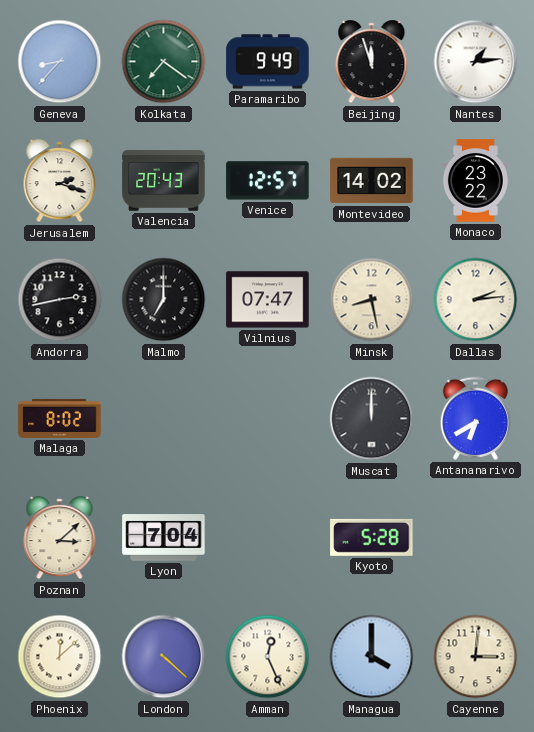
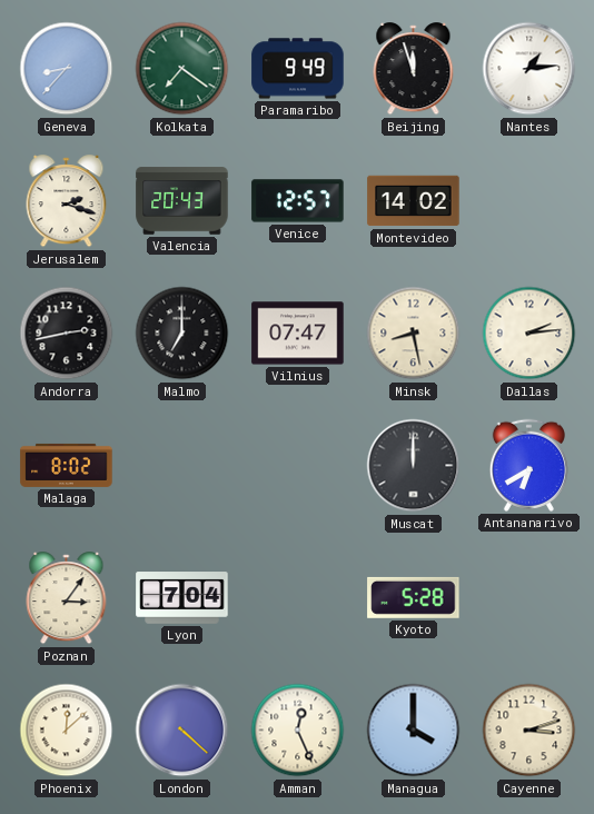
Monaco: 23:22 -> none
Poznan: 3:08 -> 3:06
Cayenne: 3:01 -> 3:12
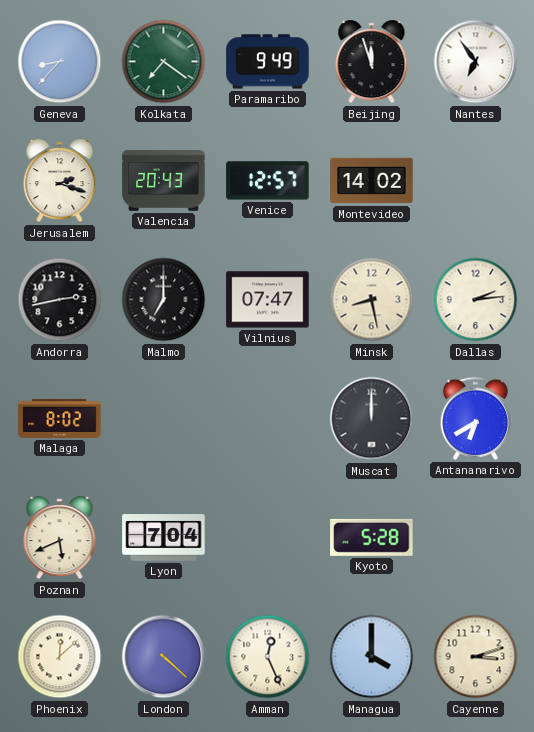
Nantes: 1:14 -> 6:54
Poznan: 3:06 -> 5:41
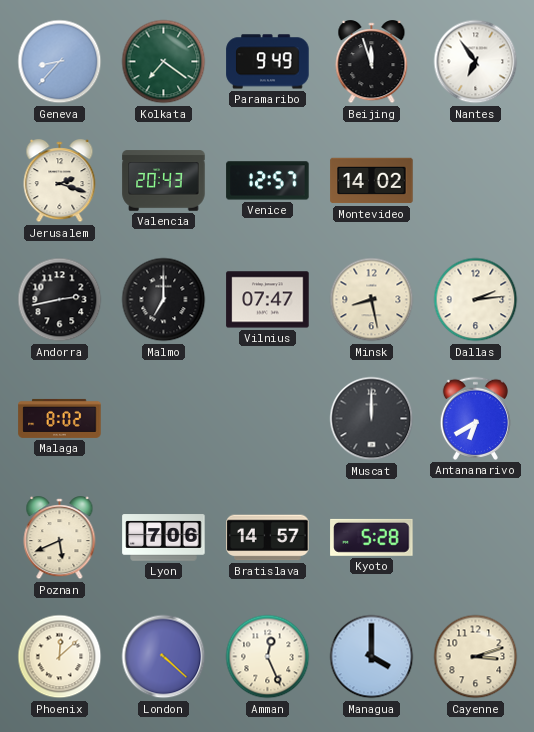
Lyon: 7:04 -> 7:06
Bratislava: none -> 14:57
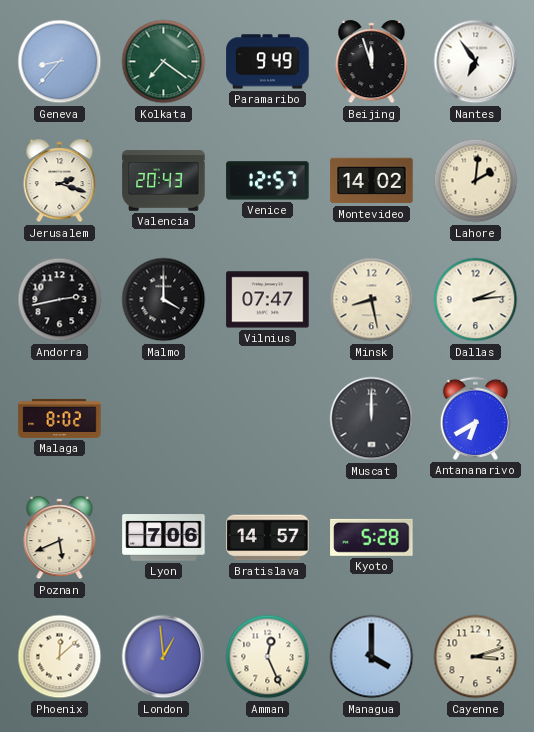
Lahore: none -> 2:01
Malmo: 7:00 -> 4:00
London: 4:22 -> 12:59
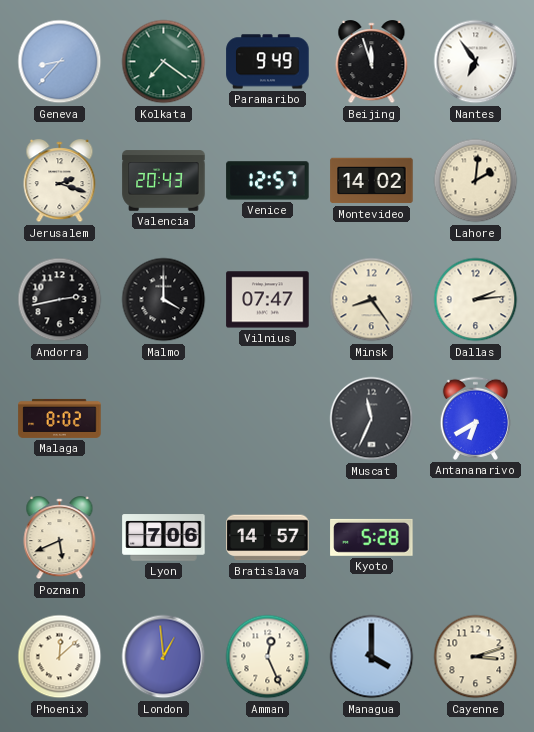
Minsk: 8:28 -> 8:24
Muscat: 12:00 -> 11:34
